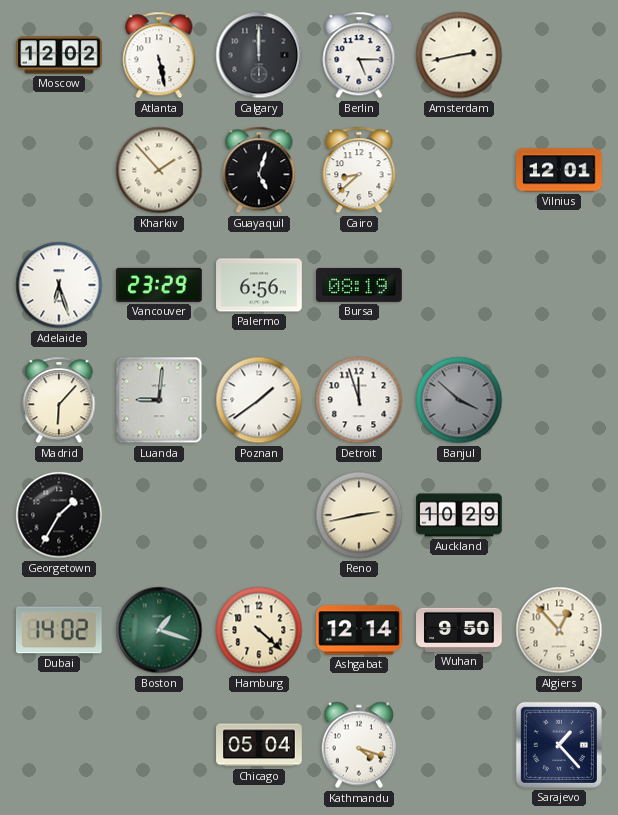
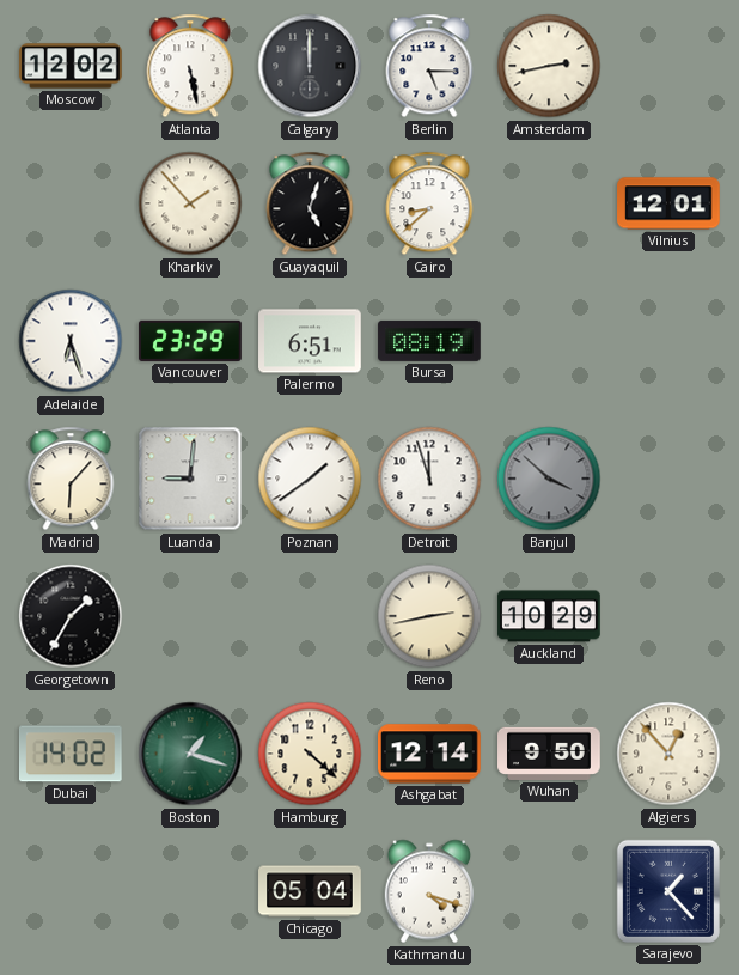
Palermo: 6:56 -> 6:51
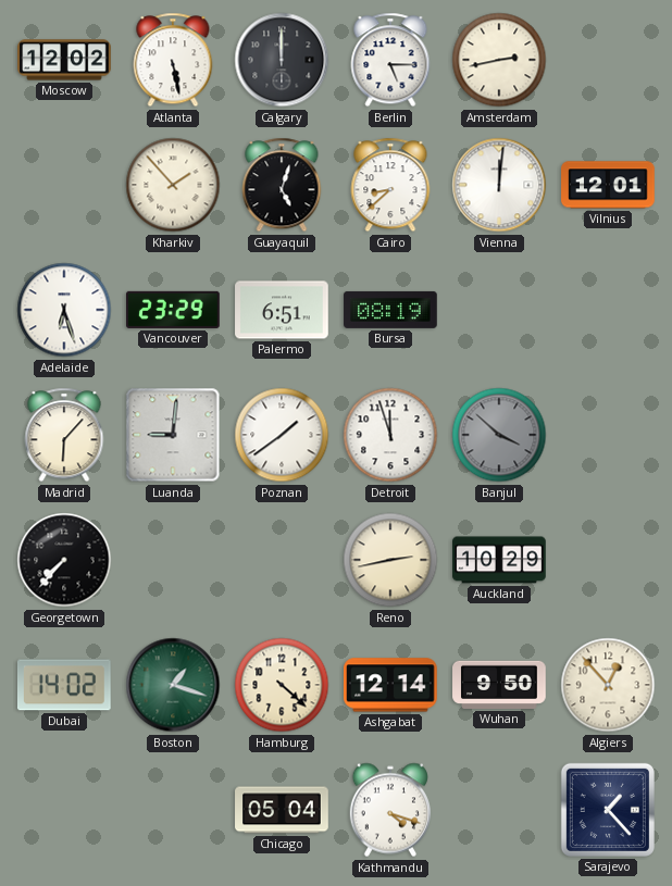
Vienna: none -> 12:01
Georgetown: 1:35 -> 7:37
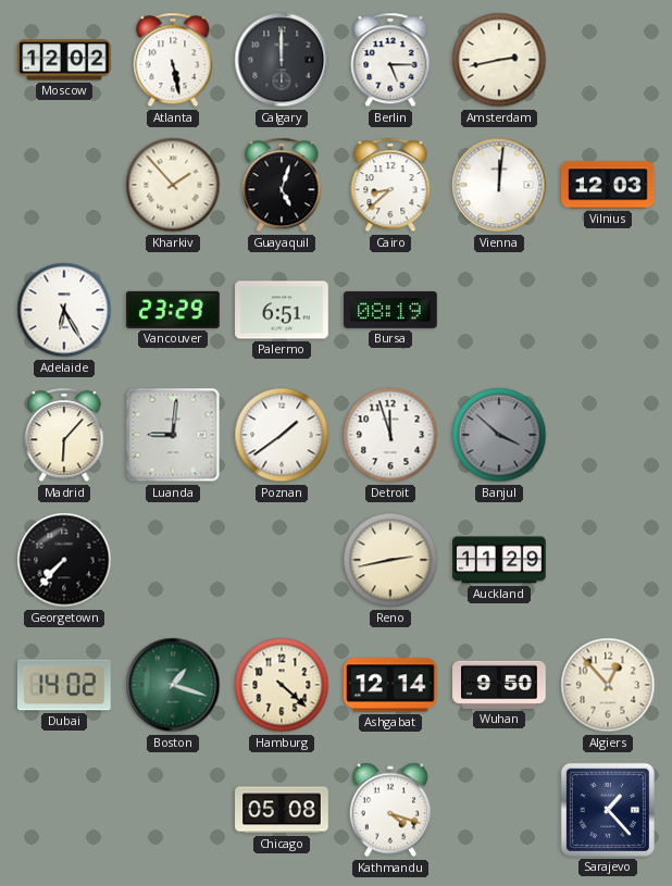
Vilnius: 12:01 -> 12:03
Adelaide: 6:27 -> 6:25
Auckland: 10:29 -> 11:29
Chicago: 05:04 -> 05:08
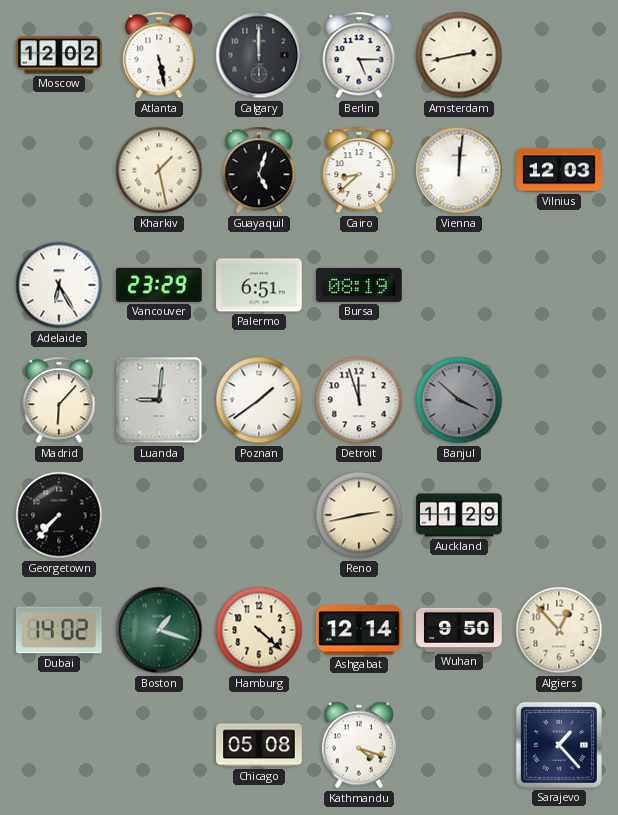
Kharkiv: 1:53 -> 1:28
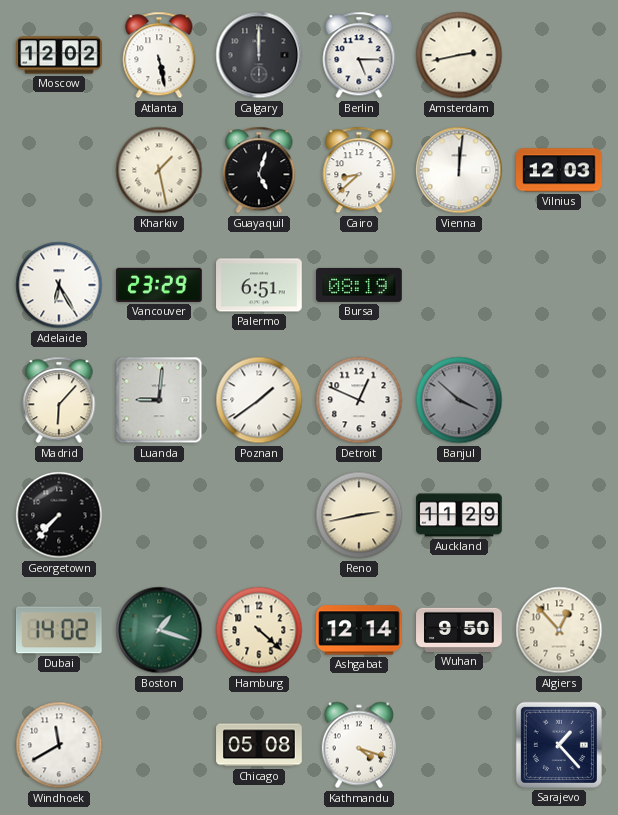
Detroit: 11:57 -> 12:49
Windhoek: none -> 11:40
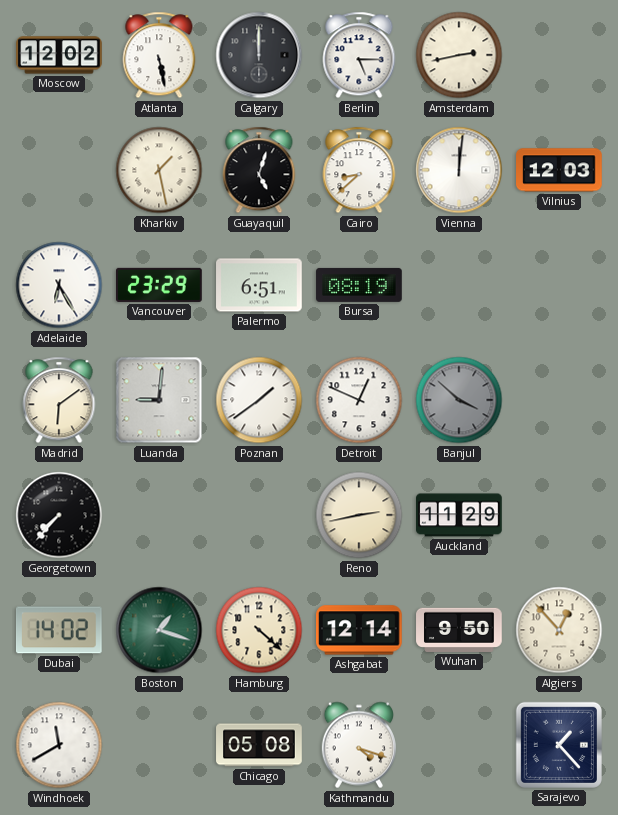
Madrid: 6:07 -> 6:09
